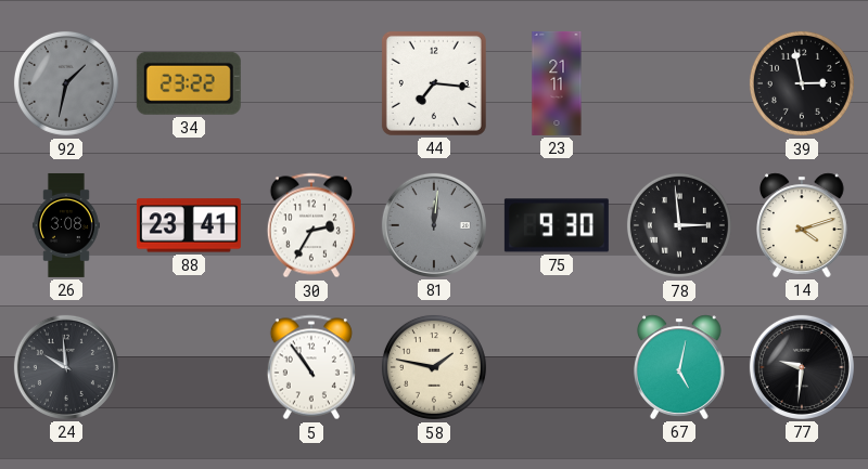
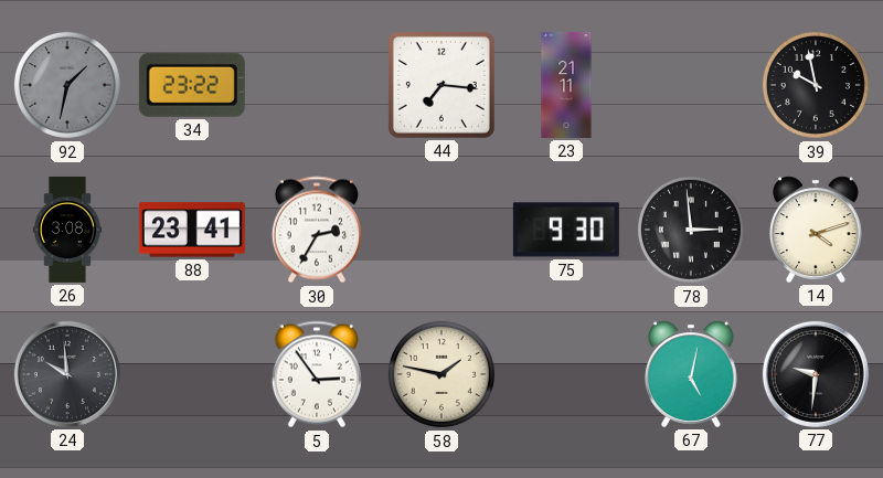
39: 2:58 -> 9:58
81: 12:01 -> none
5: 10:54 -> 2:54
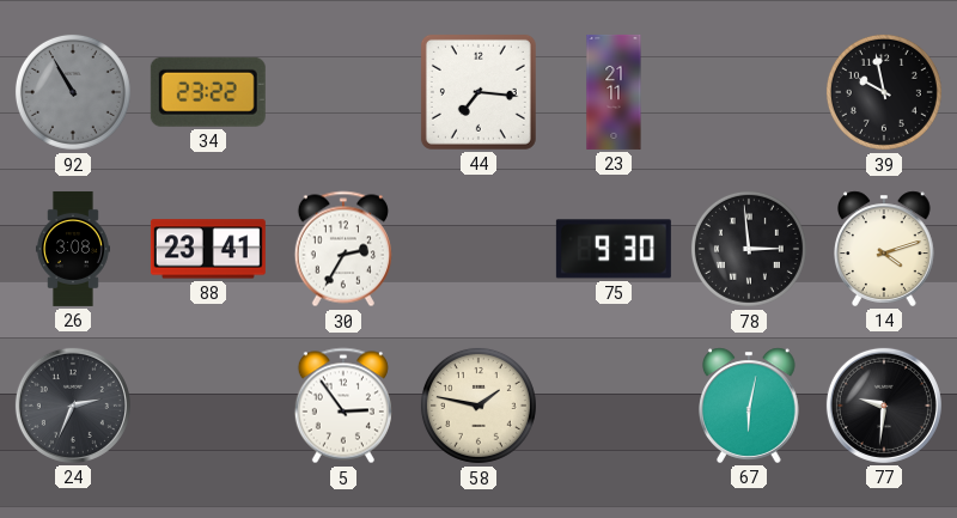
92: 1:32 -> 10:55
24: 9:59 -> 2:34
67: 5:02 -> 6:02
